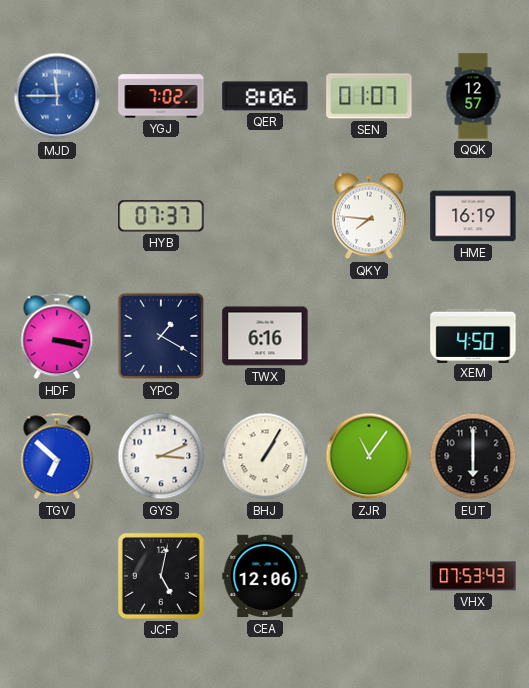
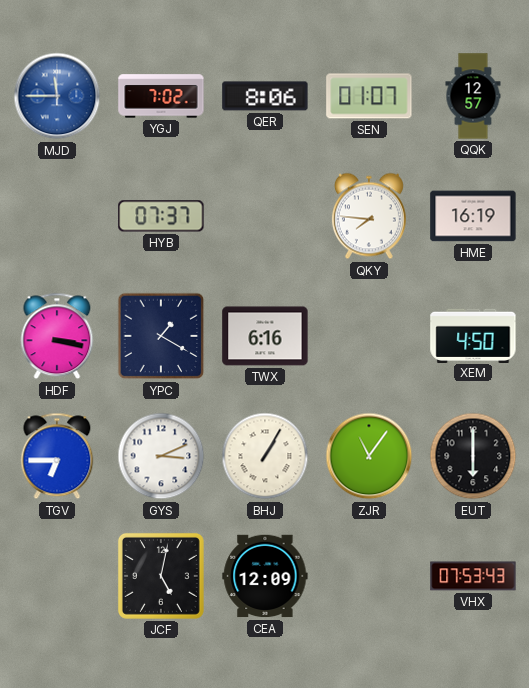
TGV: 6:52 -> 6:45
CEA: 12:06 -> 12:09
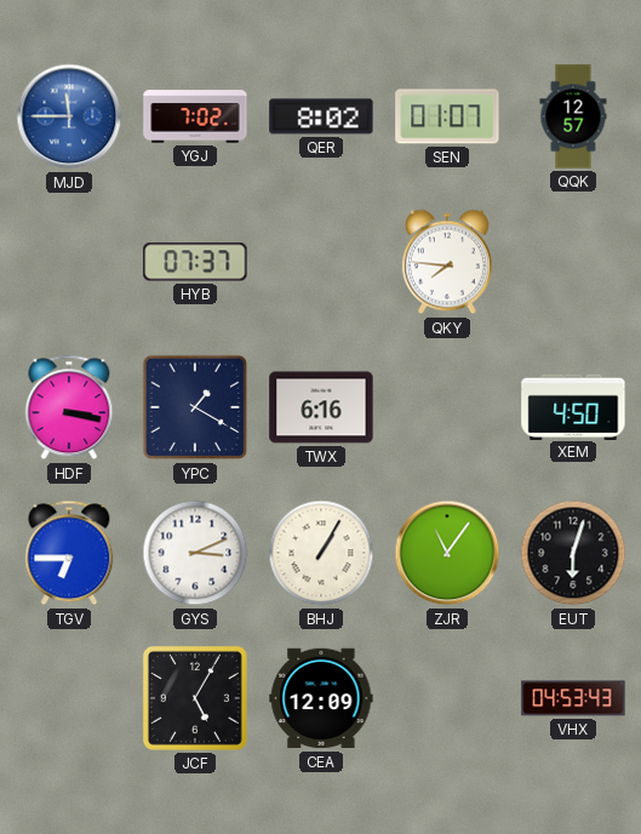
QER: 8:06 -> 8:02
HME: 16:19 -> none
EUT: 6:00 -> 6:03
JCF: 5:02 -> 5:05
VHX: 07:53 -> 04:53
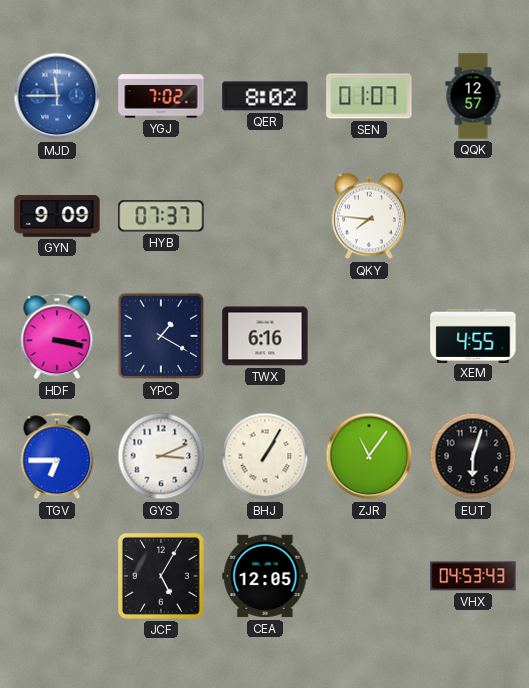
GYN: none -> 9:09
XEM: 4:50 -> 4:55
CEA: 12:09 -> 12:05
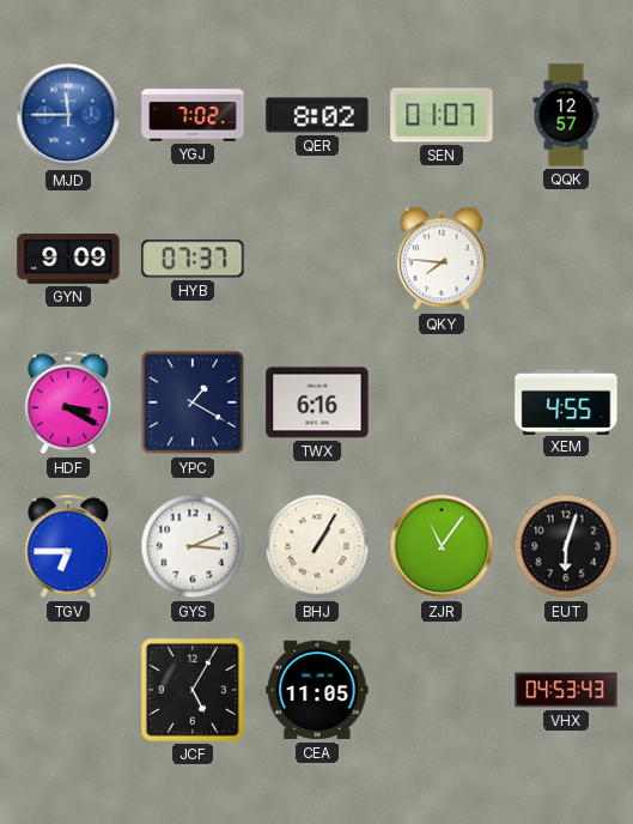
HDF: 3:17 -> 3:20
CEA: 12:05 -> 11:05
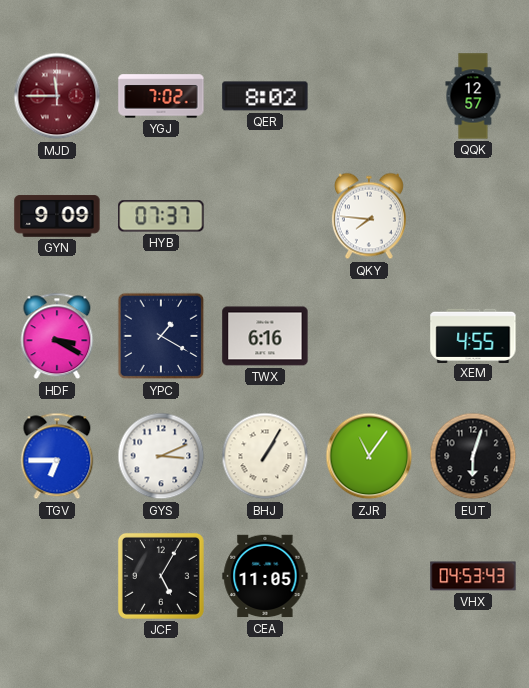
MJD dial: blue -> burgundy
SEN: 01:07 -> none
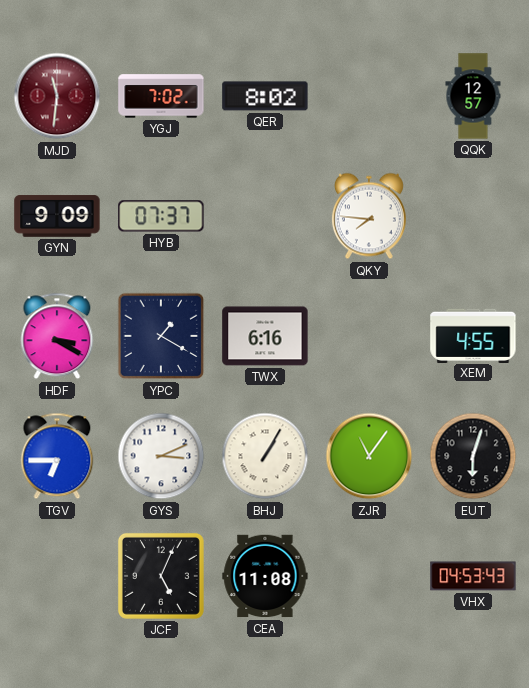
MJD: 11:45 -> 11:31
JCF: 5:05 -> 5:04
CEA: 11:05 -> 11:08
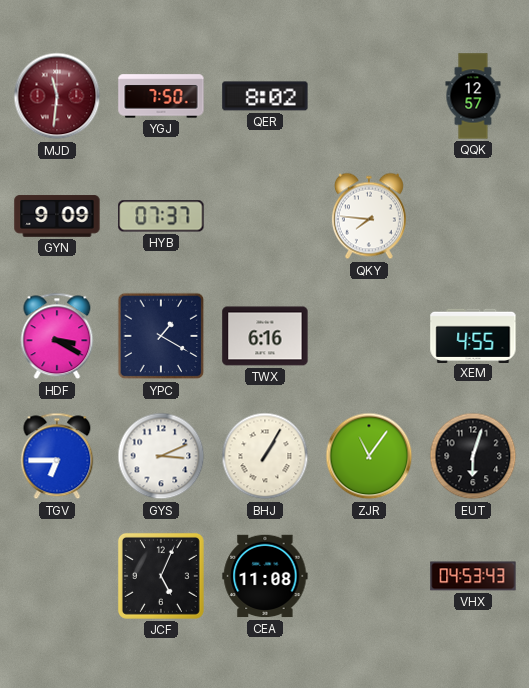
YGJ: 7:02 -> 7:50
